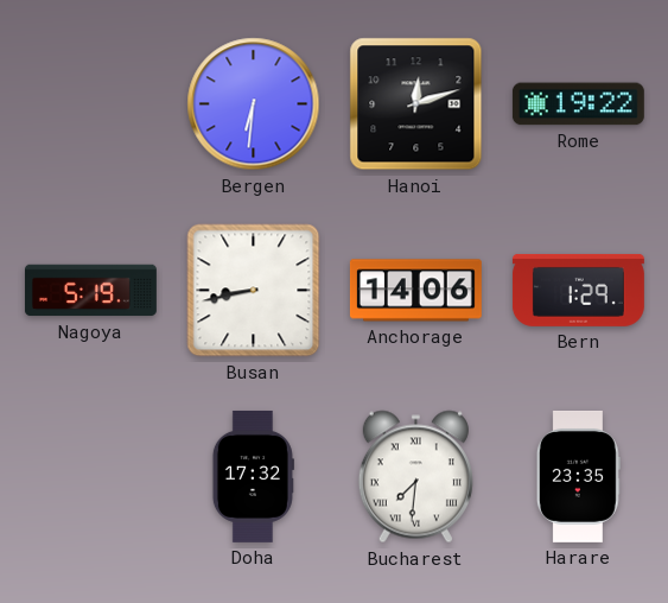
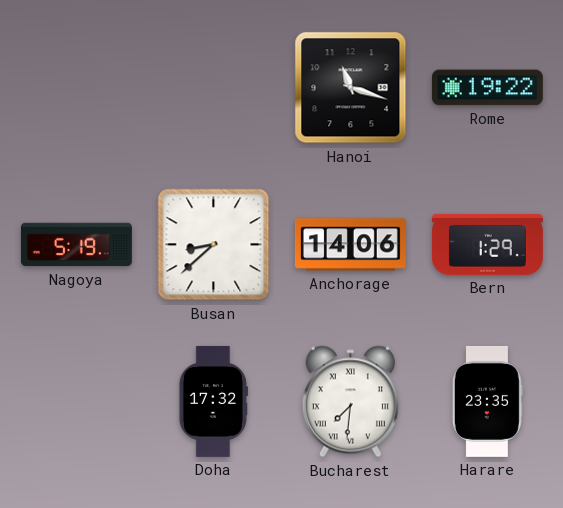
Bergen: 6:31 -> none
Hanoi: 12:12 -> 11:18
Busan: 8:43 -> 8:38
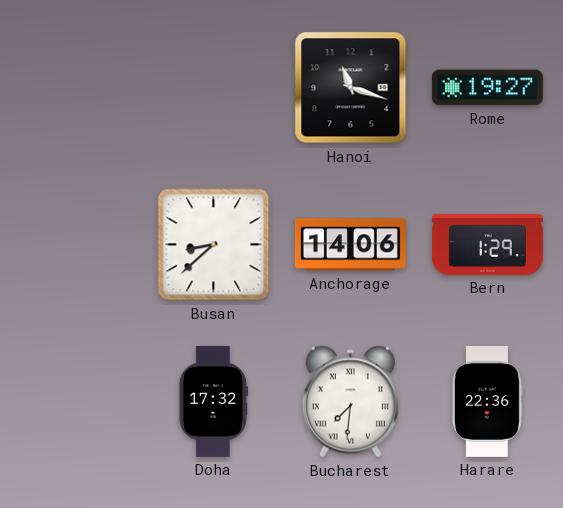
Rome: 19:22 -> 19:27
Nagoya: 5:19 -> none
Harare: 23:35 -> 22:36
